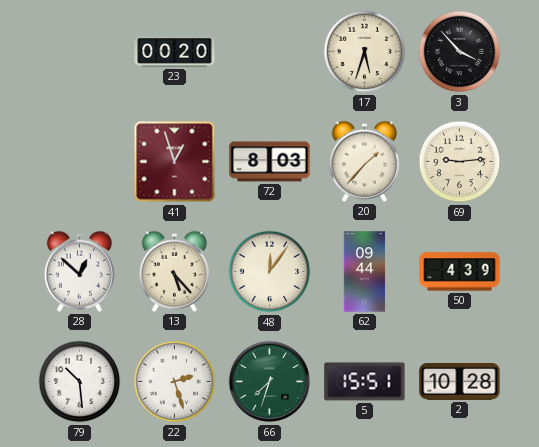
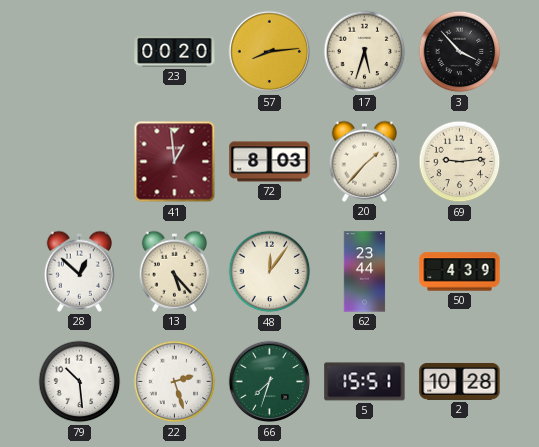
57: none -> 8:14
41: 12:57 -> 12:59
62: 09:44 -> 23:44
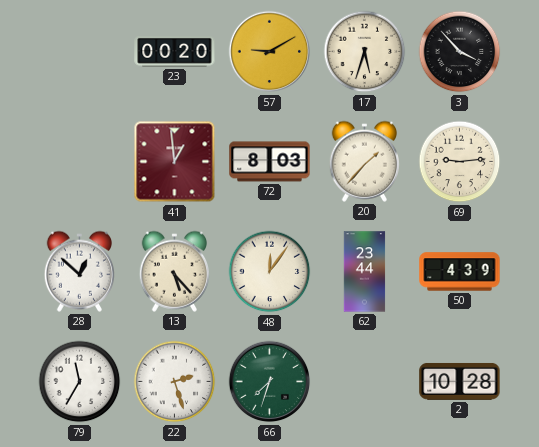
57: 8:14 -> 9:10
79: 10:29 -> 11:35
5: 15:51 -> none
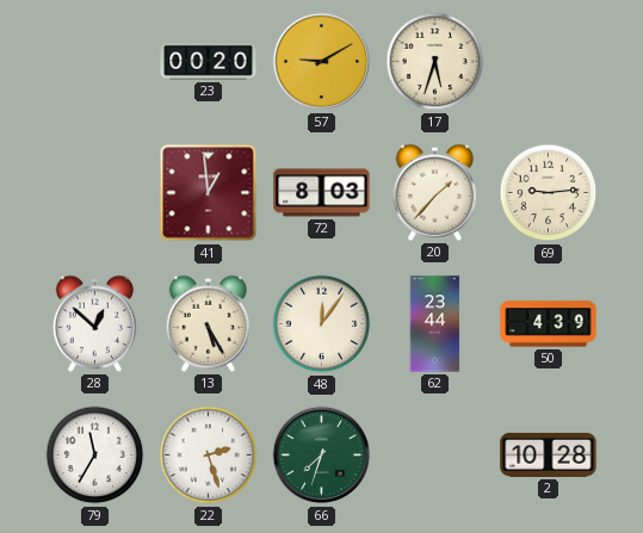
3: 3:53 -> none
13: 5:23 -> 5:25
